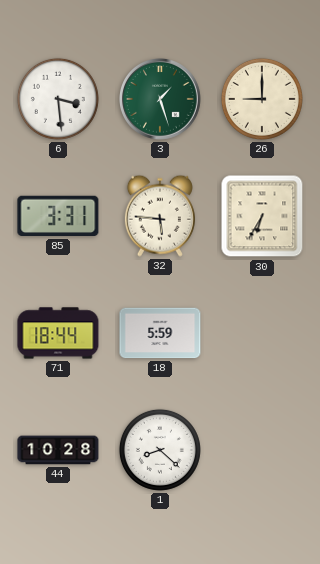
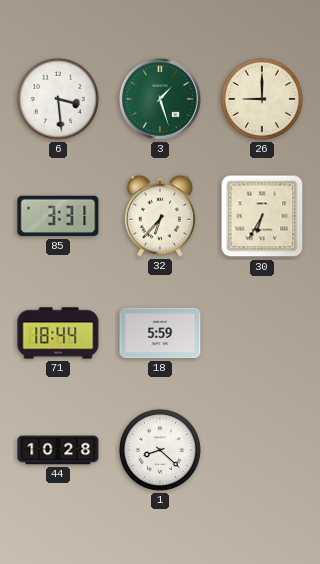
32: 5:46 -> 6:37
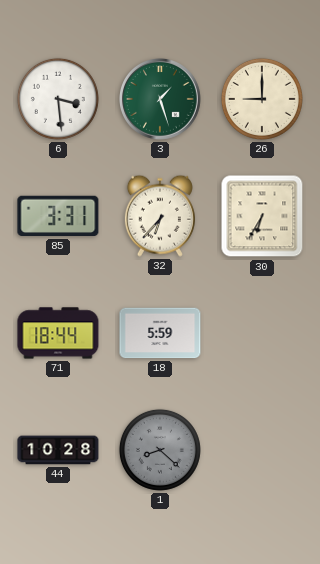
1 dial: white -> grey
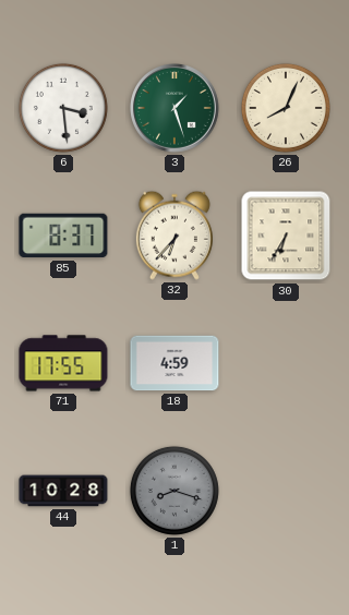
26: 9:00 -> 8:04
85: 3:31 -> 8:37
71: 18:44 -> 17:55
18: 5:59 -> 4:59
1: 8:22 -> 8:18
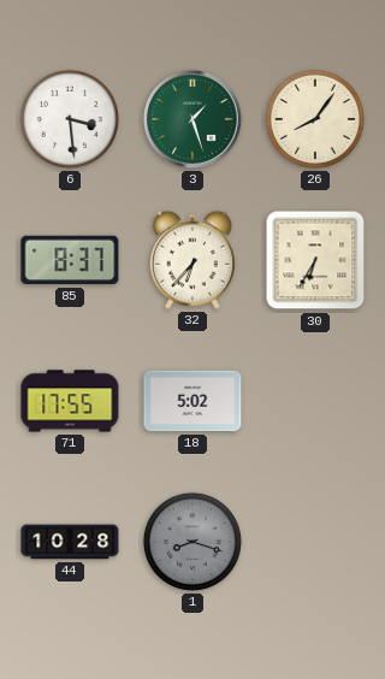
26: 8:04 -> 8:06
18: 4:59 -> 5:02
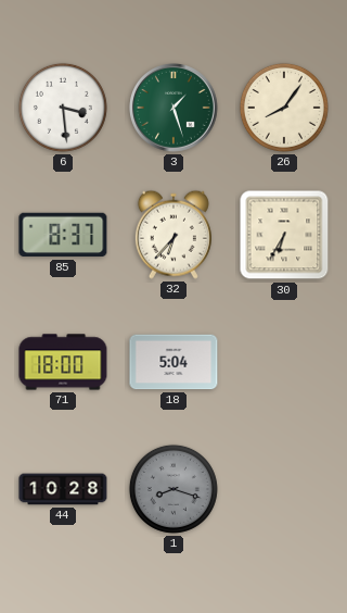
71: 17:55 -> 18:00
18: 5:02 -> 5:04
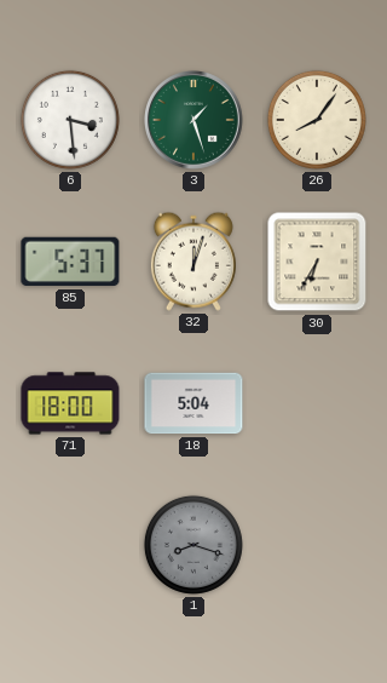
85: 8:37 -> 5:37
32: 6:37 -> 12:03
44: 10:28 -> none
